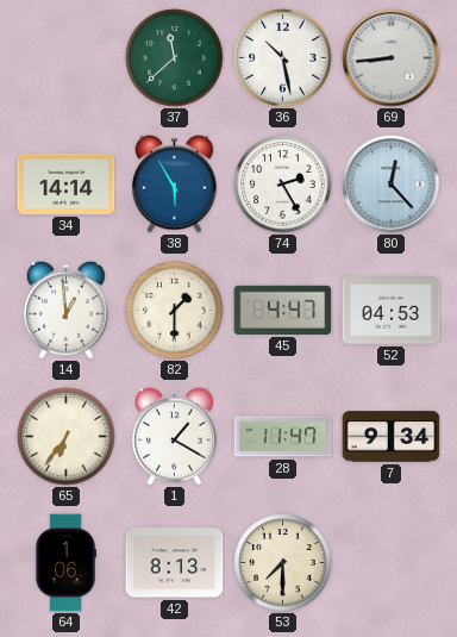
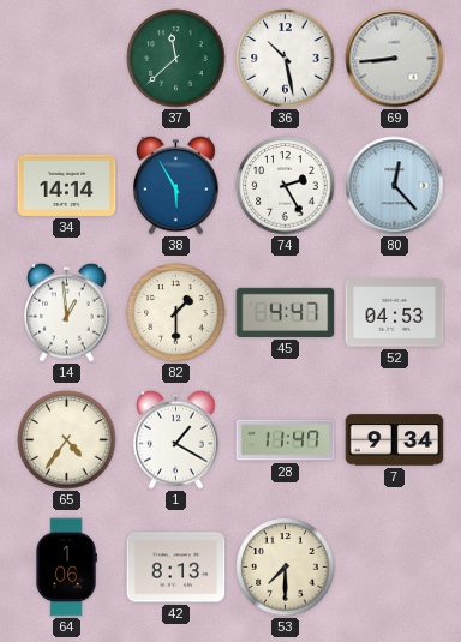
65: 6:36 -> 4:36
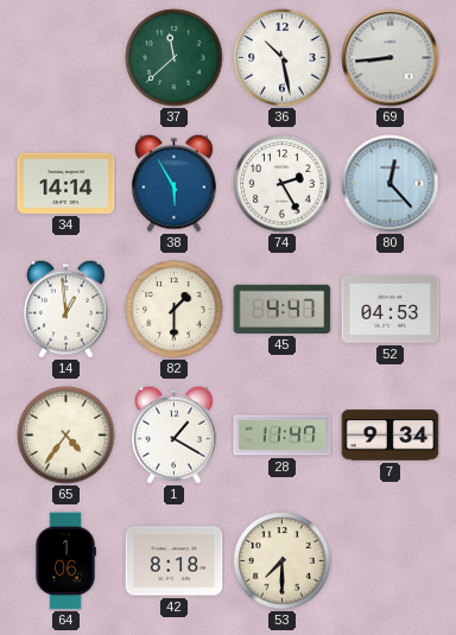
42: 8:13 -> 8:18
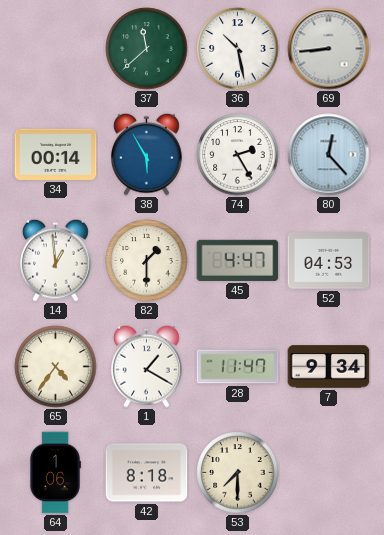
34: 14:14 -> 00:14
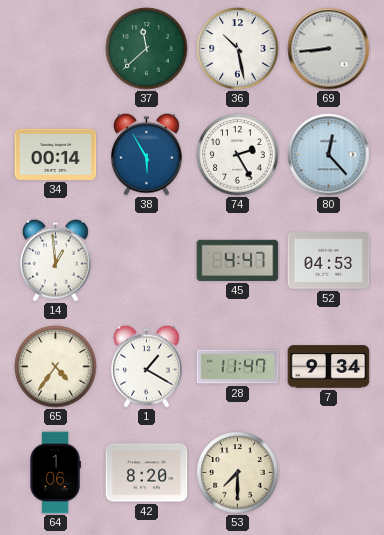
82: 1:30 -> none
42: 8:18 -> 8:20
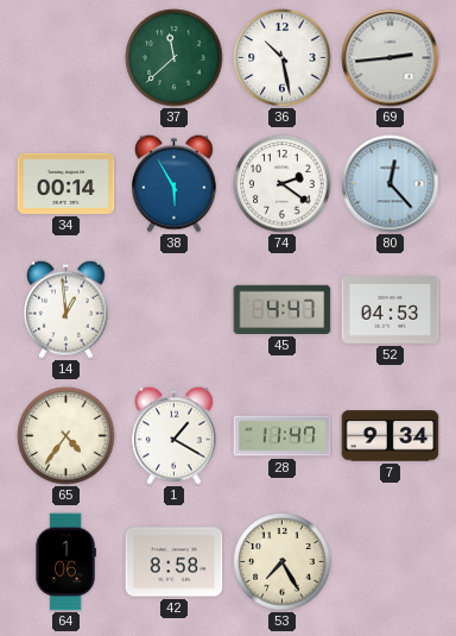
69: 8:44 -> 2:44
74: 2:25 -> 2:21
42: 8:20 -> 8:58
53: 7:30 -> 7:25
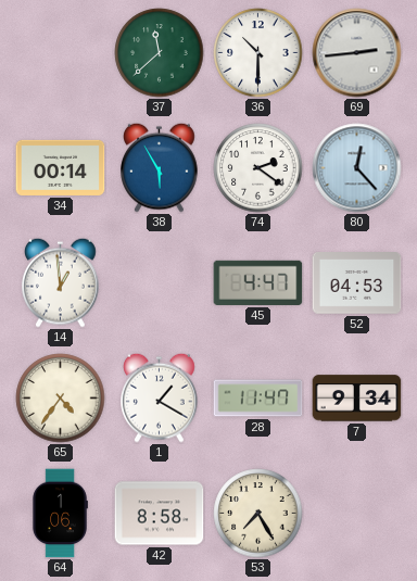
36: 10:28 -> 10:30
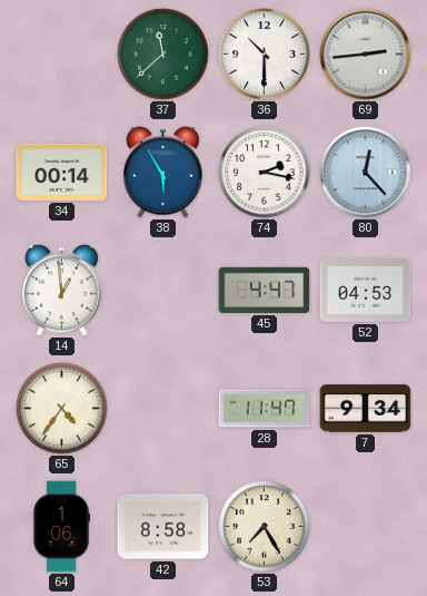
74: 2:21 -> 2:17
1: 1:20 -> none
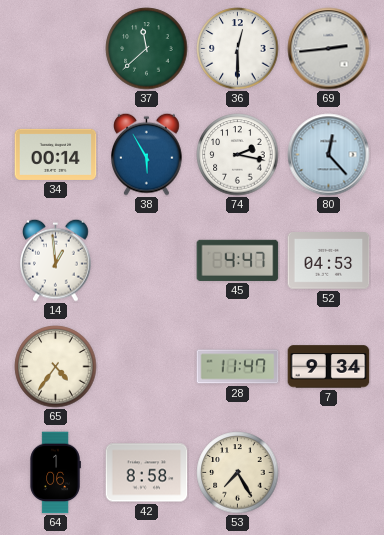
36: 10:30 -> 12:30
